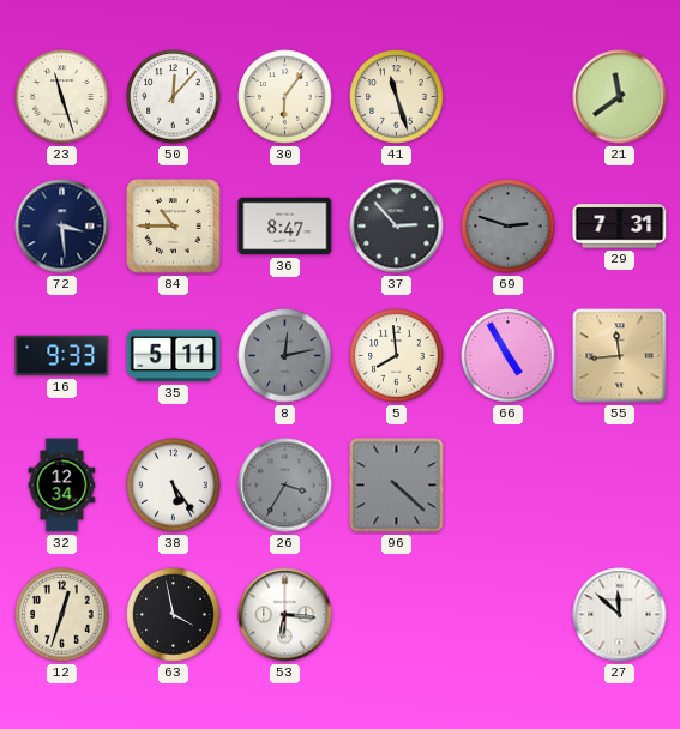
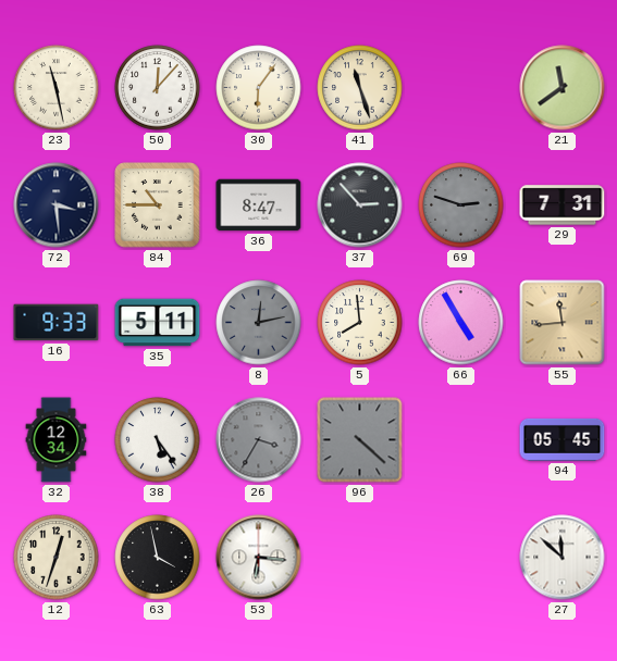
23: 11:27 -> 11:28
94: none -> 05:45
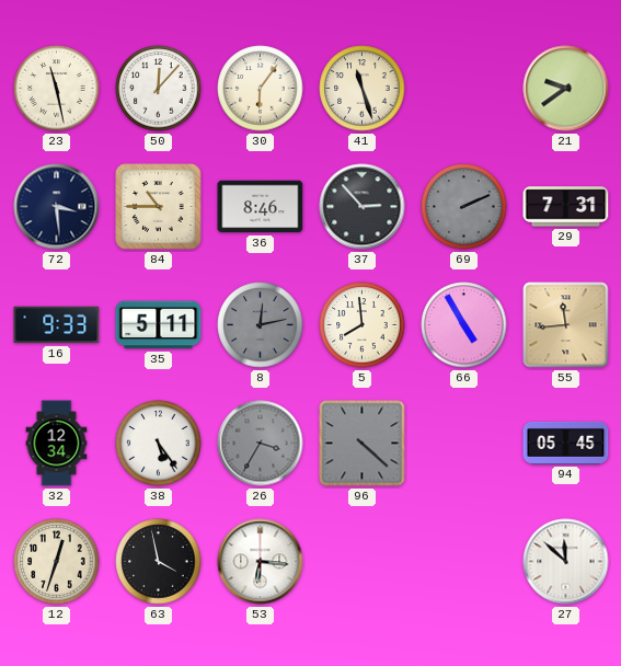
21: 11:39 -> 9:39
36: 8:47 -> 8:46
69: 2:48 -> 2:11
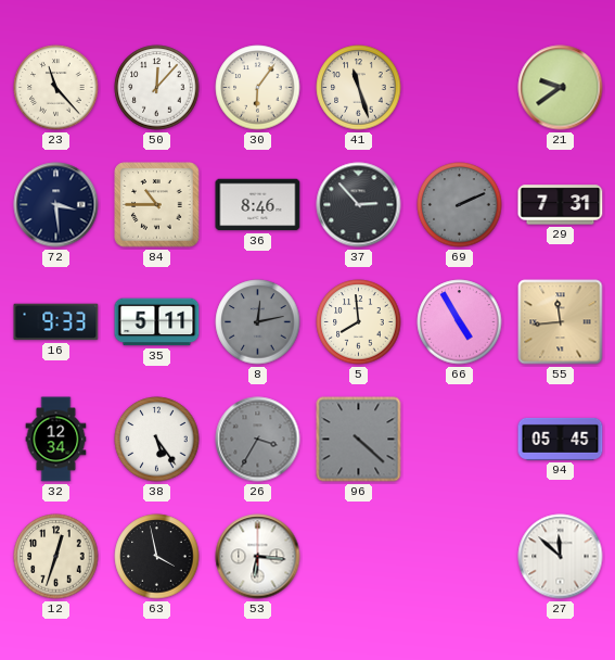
23: 11:28 -> 11:23
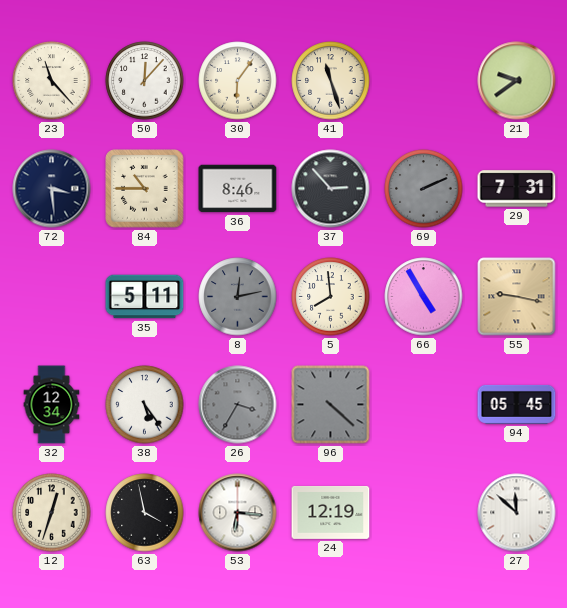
16: 9:33 -> none
55: 11:44 -> 9:17
24: none -> 12:19
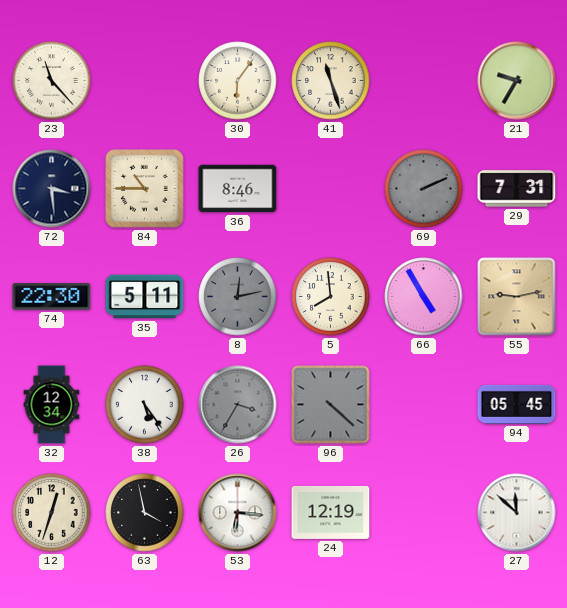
50: 12:07 -> none
21: 9:39 -> 9:35
37: 2:53 -> none
74: none -> 22:30
55: 9:17 -> 9:13
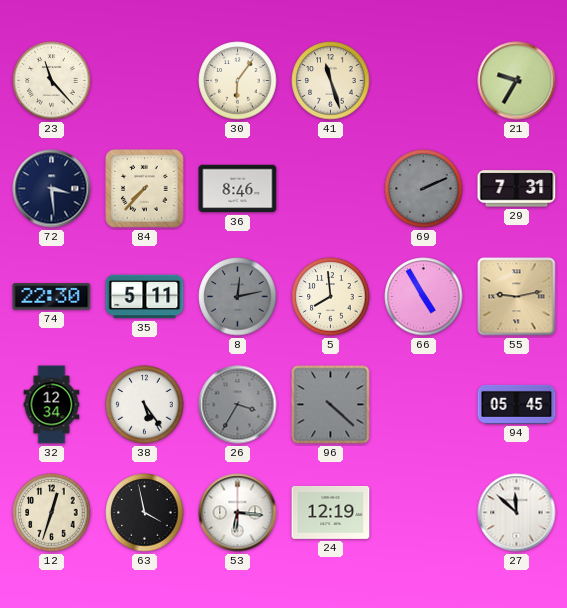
84: 10:45 -> 7:37
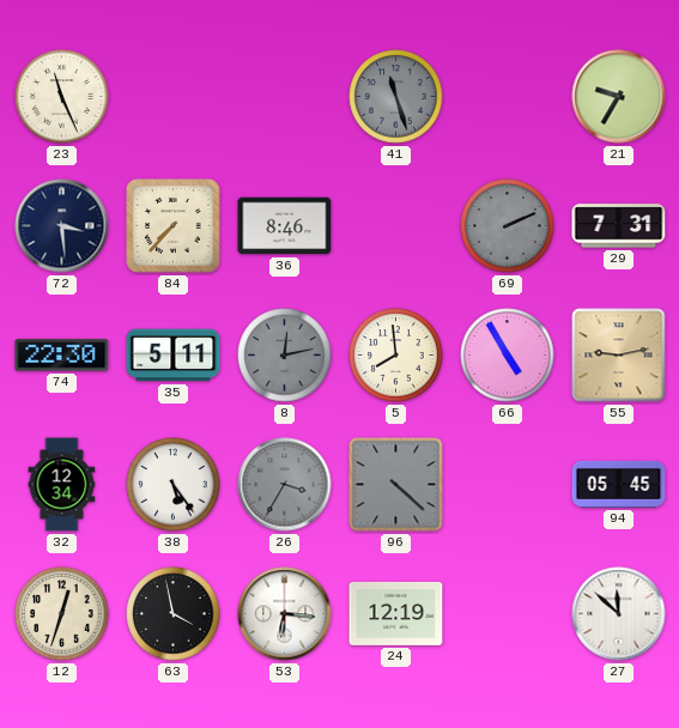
23: 11:23 -> 11:26
30: 6:06 -> none
41 dial: cream -> grey
